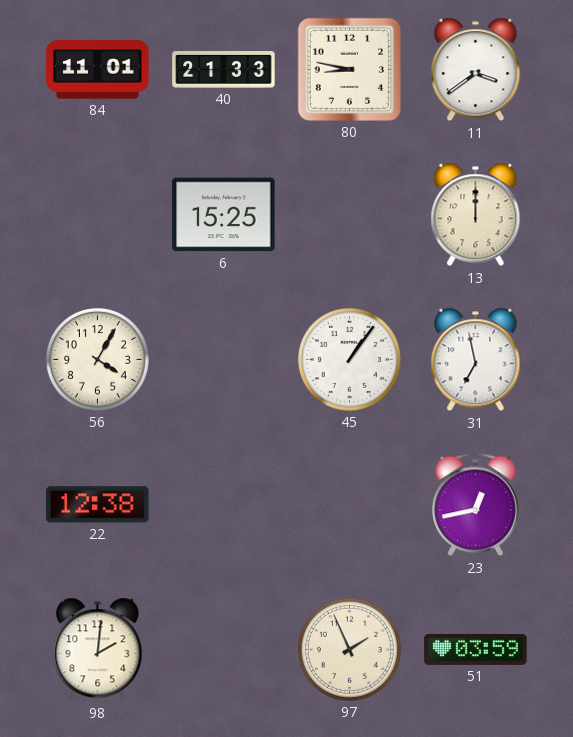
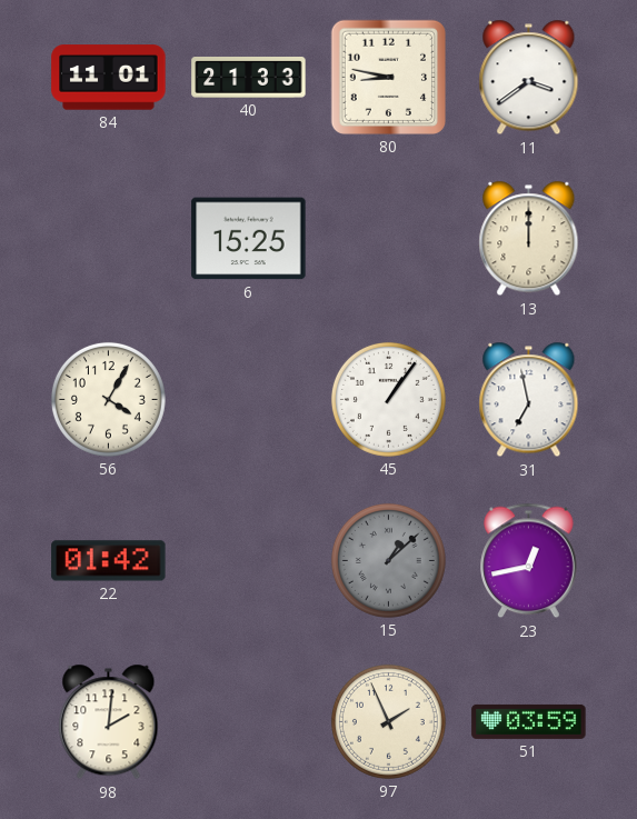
22: 12:38 -> 01:42
15: none -> 1:08
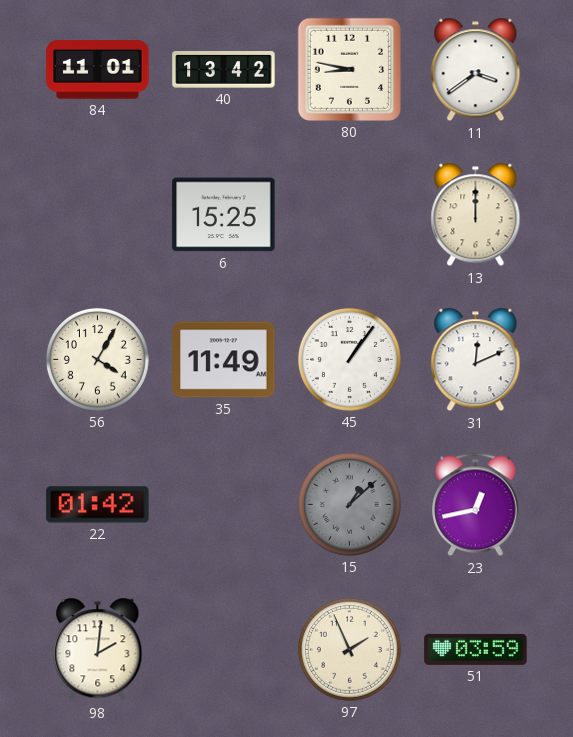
40: 21:33 -> 13:42
35: none -> 11:49
31: 6:58 -> 12:11
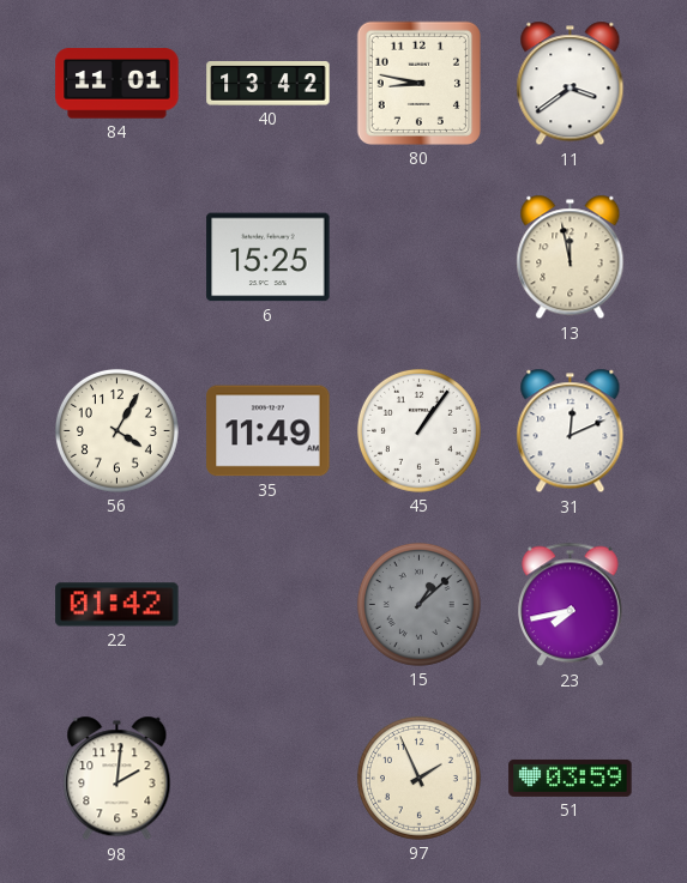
13: 12:00 -> 11:58
23: 12:43 -> 7:43
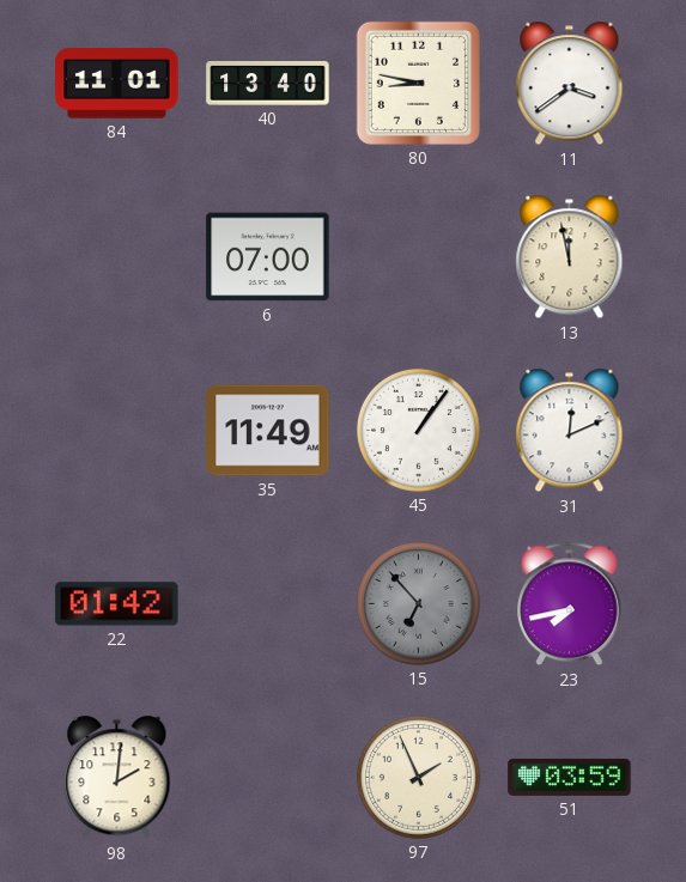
40: 13:42 -> 13:40
6: 15:25 -> 07:00
56: 4:05 -> none
15: 1:08 -> 6:53
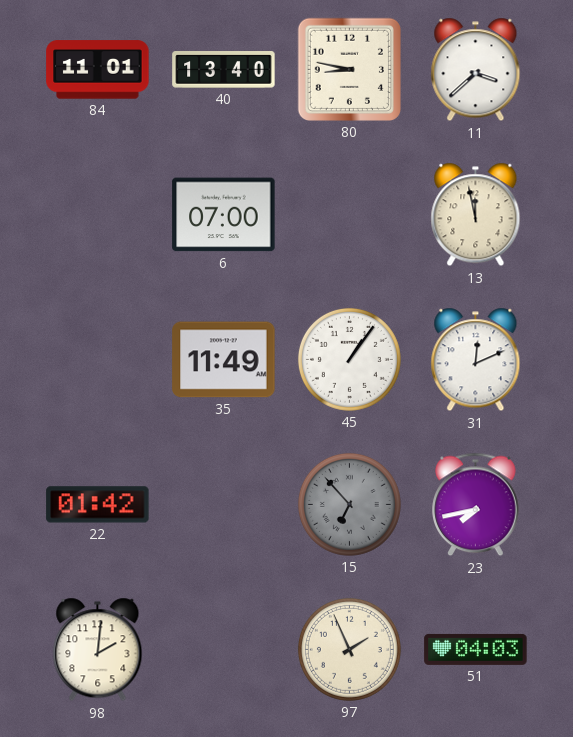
11: 3:39 -> 3:38
51: 03:59 -> 04:03
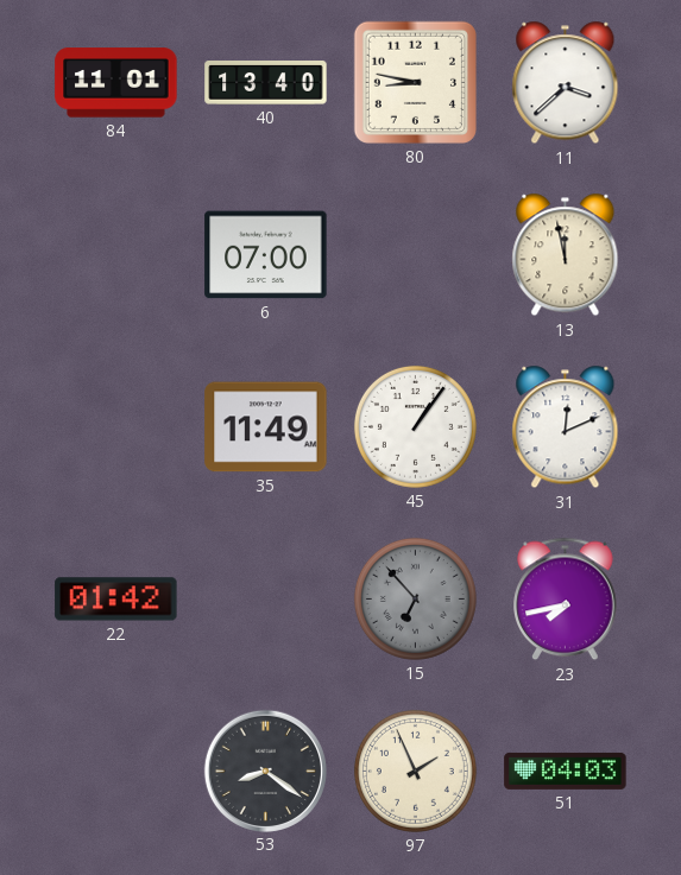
98: 2:01 -> none
53: none -> 8:21
